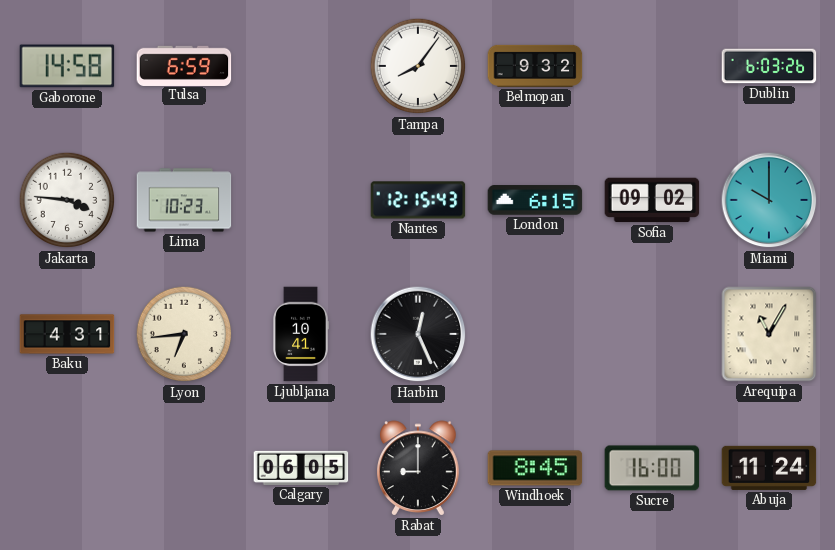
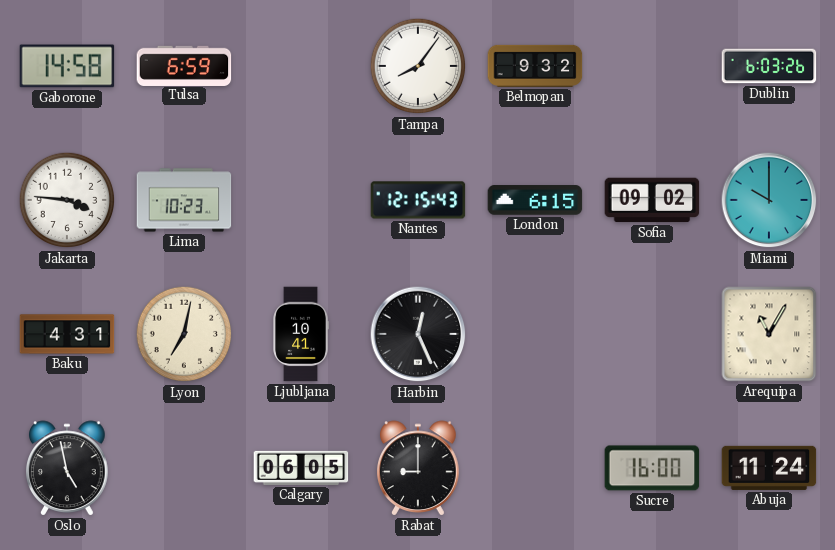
Lyon: 6:44 -> 7:02
Oslo: none -> 4:58
Windhoek: 8:45 -> none
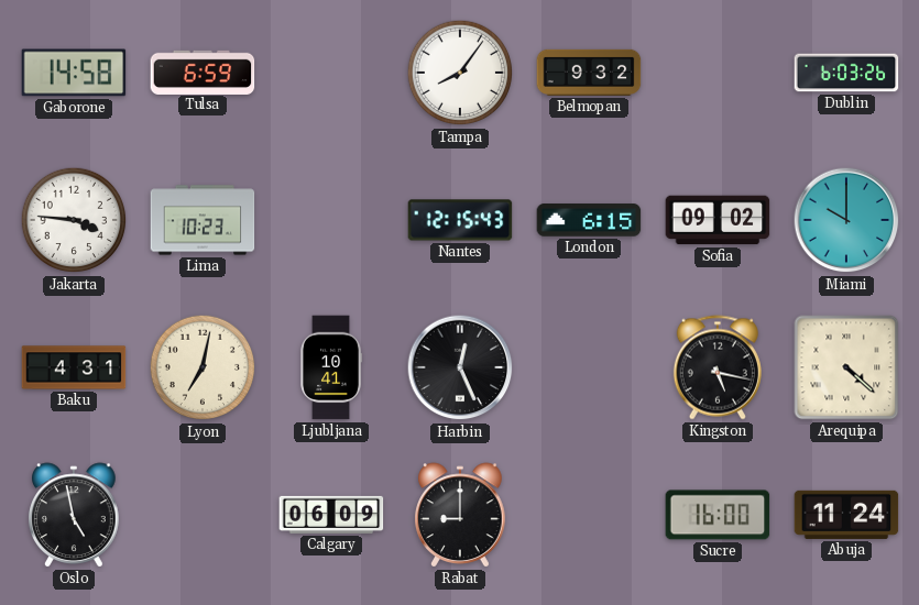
Kingston: none -> 5:17
Arequipa: 11:05 -> 4:22
Calgary: 06:05 -> 06:09
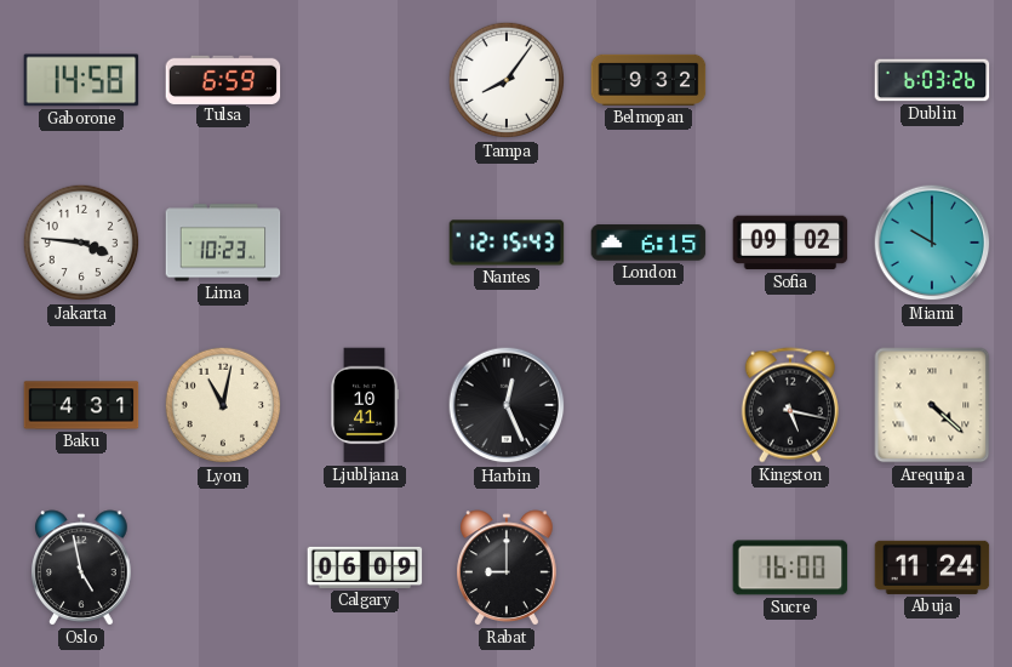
Lyon: 7:02 -> 11:02
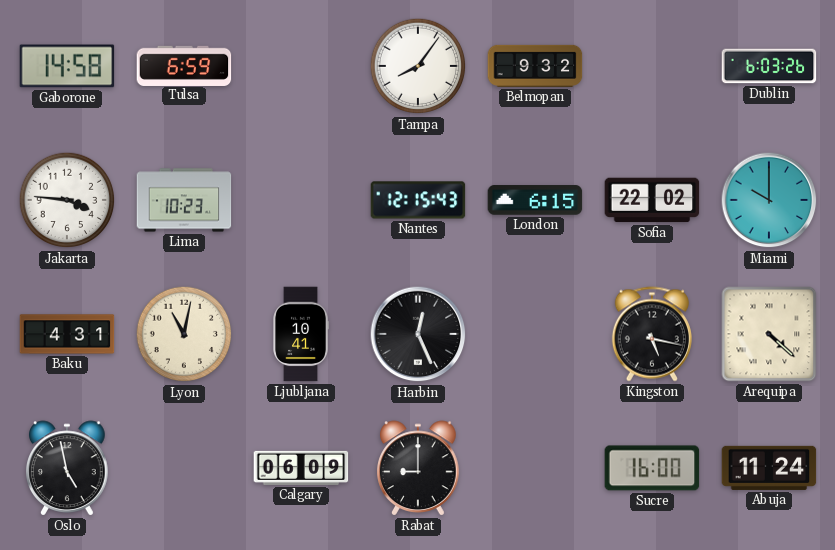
Sofia: 09:02 -> 22:02
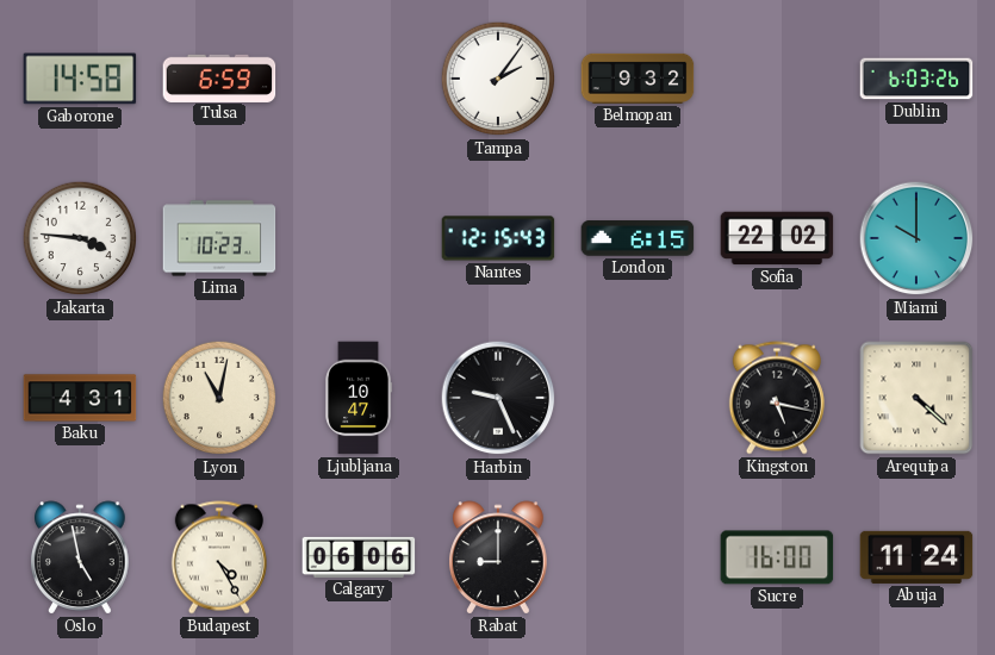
Tampa: 8:06 -> 2:06
Ljubljana: 10:41 -> 10:47
Harbin: 12:26 -> 9:26
Budapest: none -> 4:25
Calgary: 06:09 -> 06:06
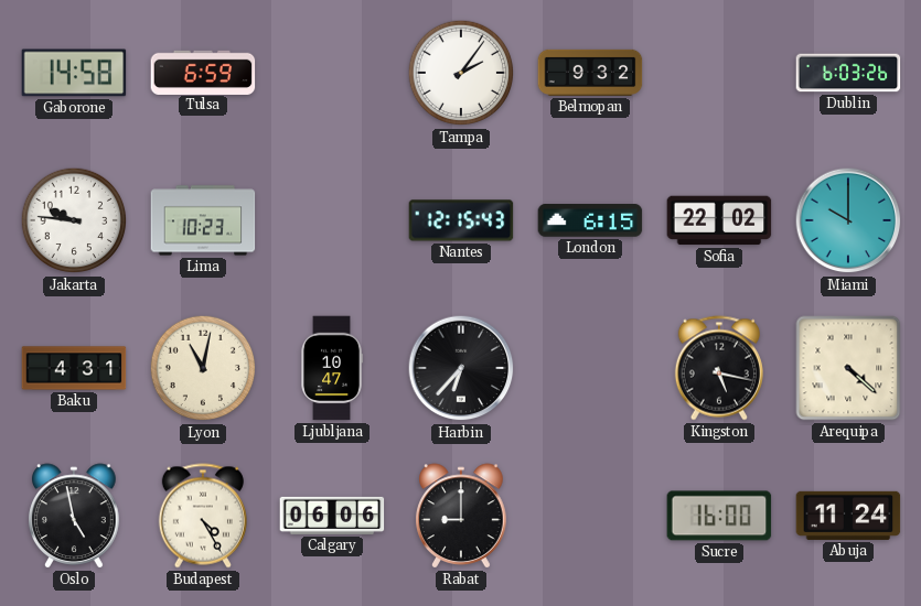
Jakarta: 3:46 -> 9:46
Harbin: 9:26 -> 6:37
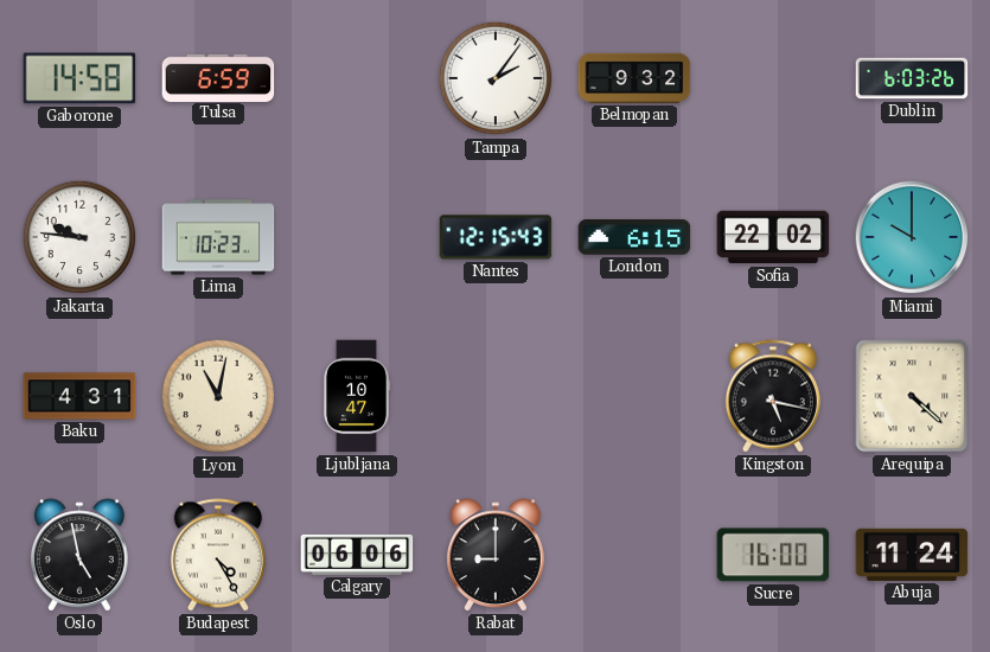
Harbin: 6:37 -> none
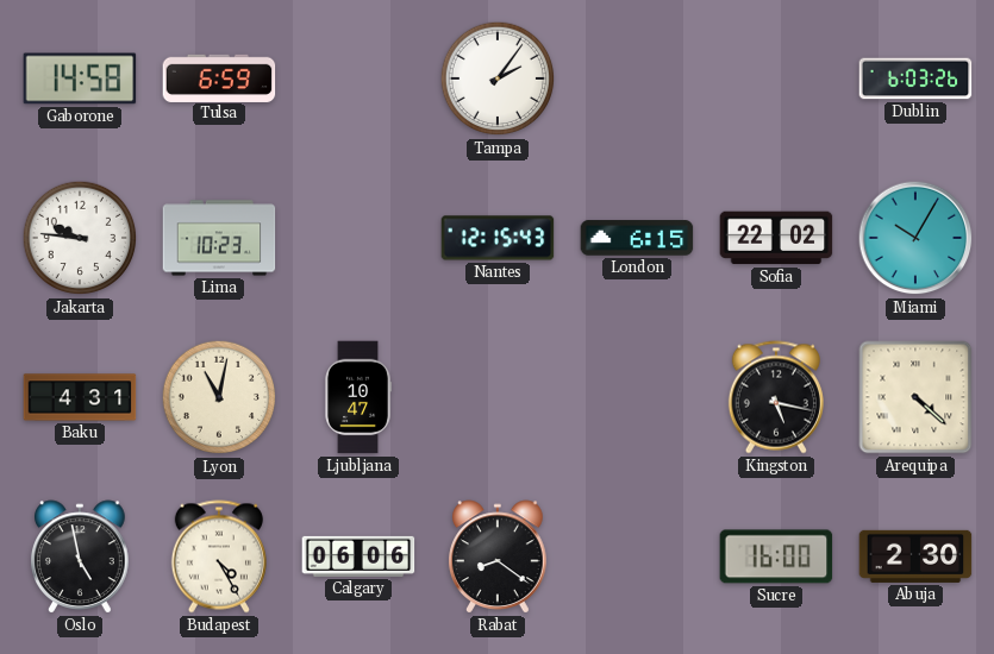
Belmopan: 9:32 -> none
Miami: 10:00 -> 10:05
Rabat: 9:00 -> 8:21
Abuja: 11:24 -> 2:30
